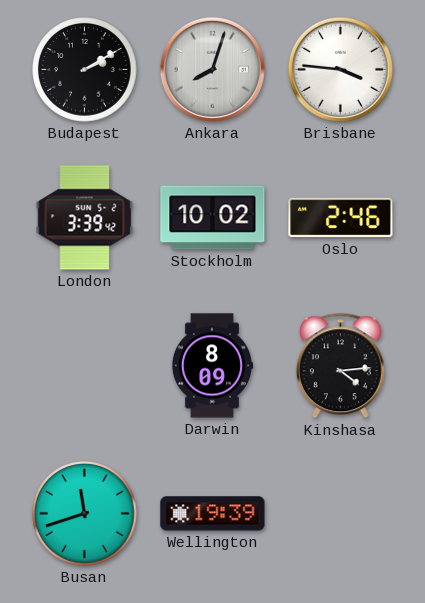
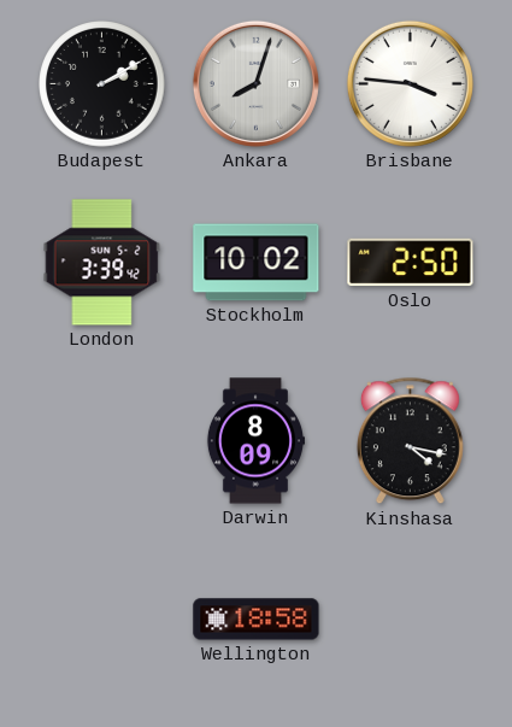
Oslo: 2:46 -> 2:50
Kinshasa: 4:14 -> 4:17
Busan: 11:42 -> none
Wellington: 19:39 -> 18:58
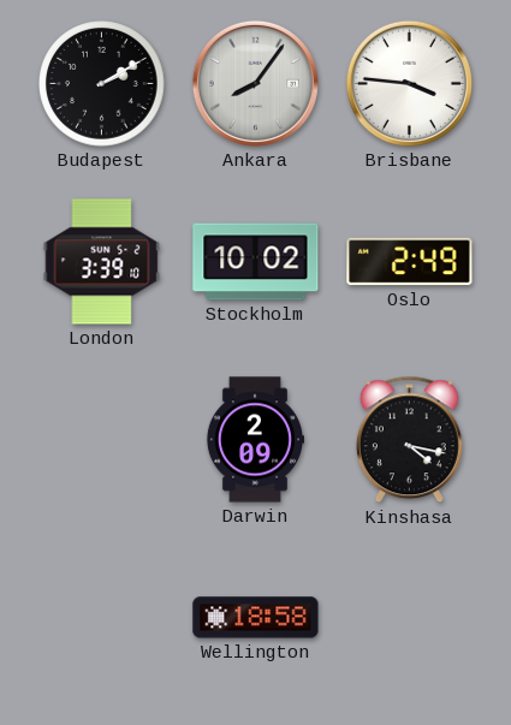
Ankara: 8:03 -> 8:06
London: 3:39:42 -> 3:39:10
Oslo: 2:50 -> 2:49
Darwin: 8:09 -> 2:09
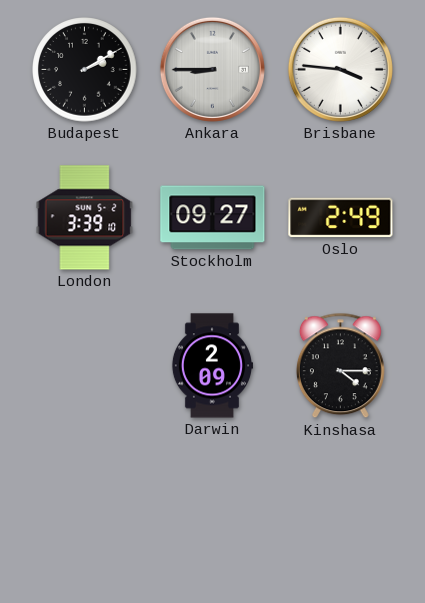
Ankara: 8:06 -> 8:45
Stockholm: 10:02 -> 09:27
Kinshasa: 4:17 -> 4:15
Wellington: 18:58 -> none
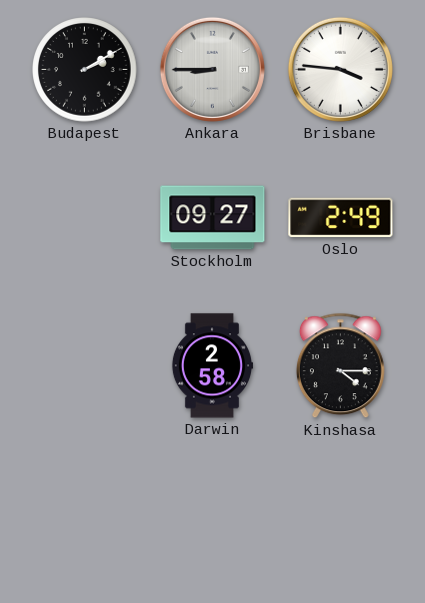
London: 3:39 -> none
Darwin: 2:09 -> 2:58
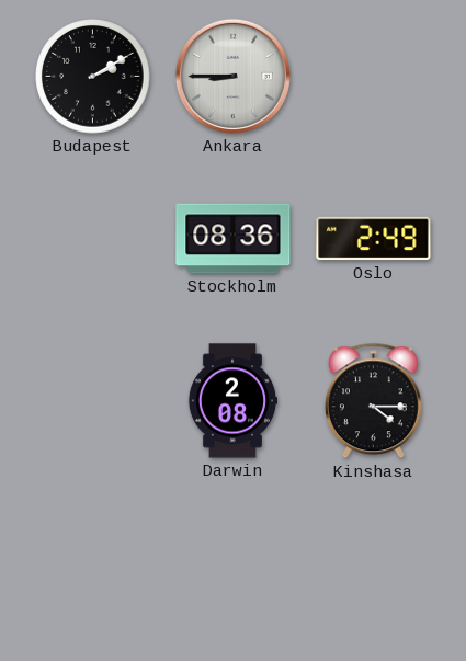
Brisbane: 3:46 -> none
Stockholm: 09:27 -> 08:36
Darwin: 2:58 -> 2:08
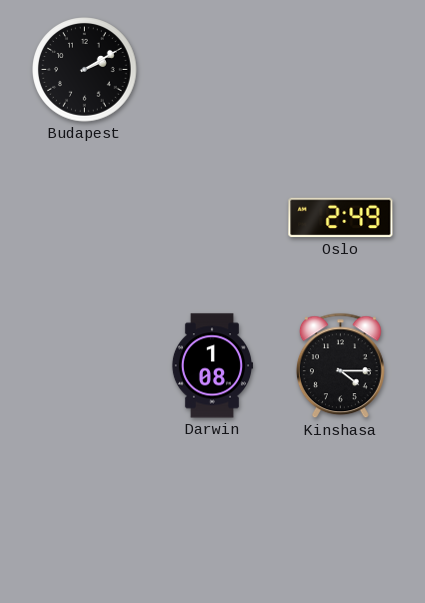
Ankara: 8:45 -> none
Stockholm: 08:36 -> none
Darwin: 2:08 -> 1:08
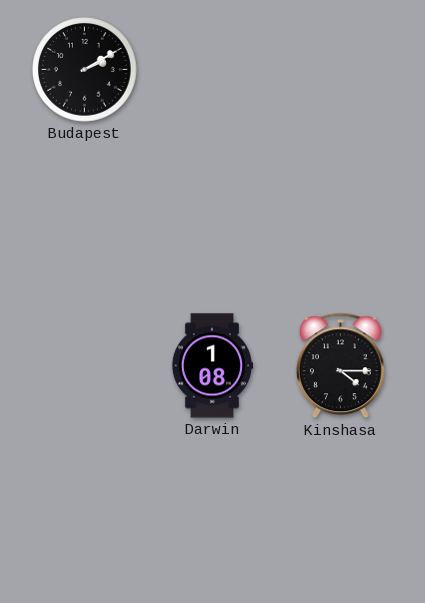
Oslo: 2:49 -> none
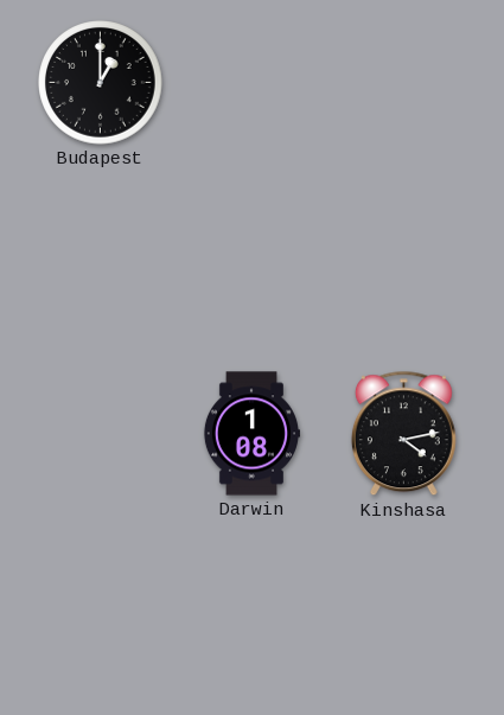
Budapest: 2:10 -> 1:00
Kinshasa: 4:15 -> 4:13
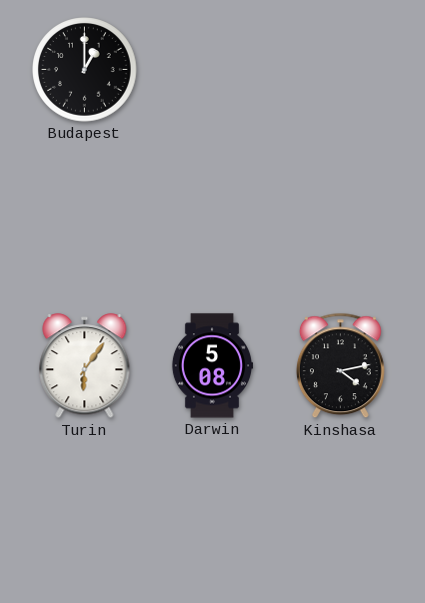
Turin: none -> 6:06
Darwin: 1:08 -> 5:08
